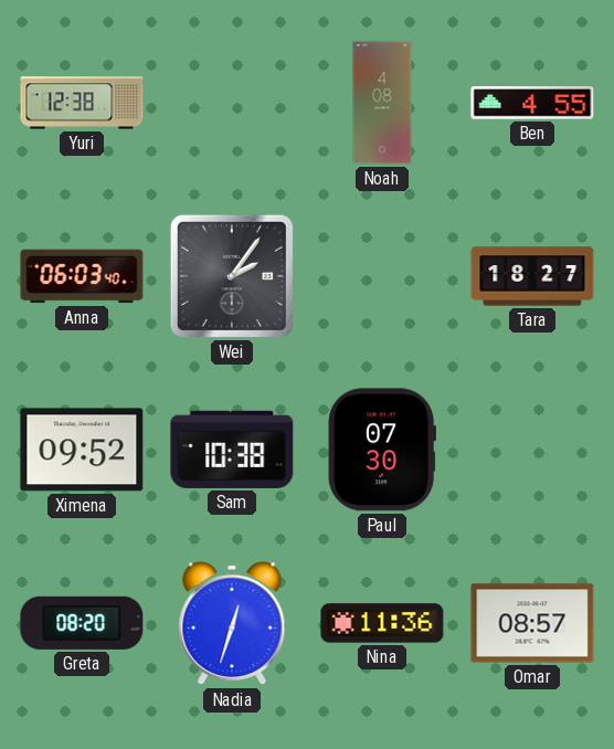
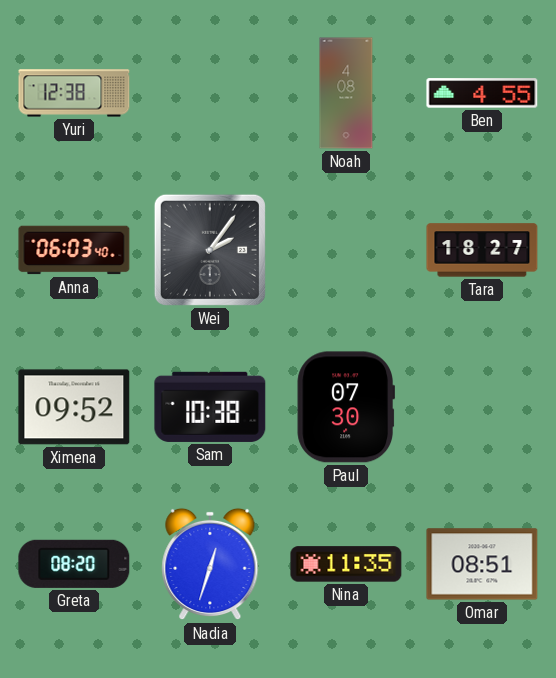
Nina: 11:36 -> 11:35
Omar: 08:57 -> 08:51
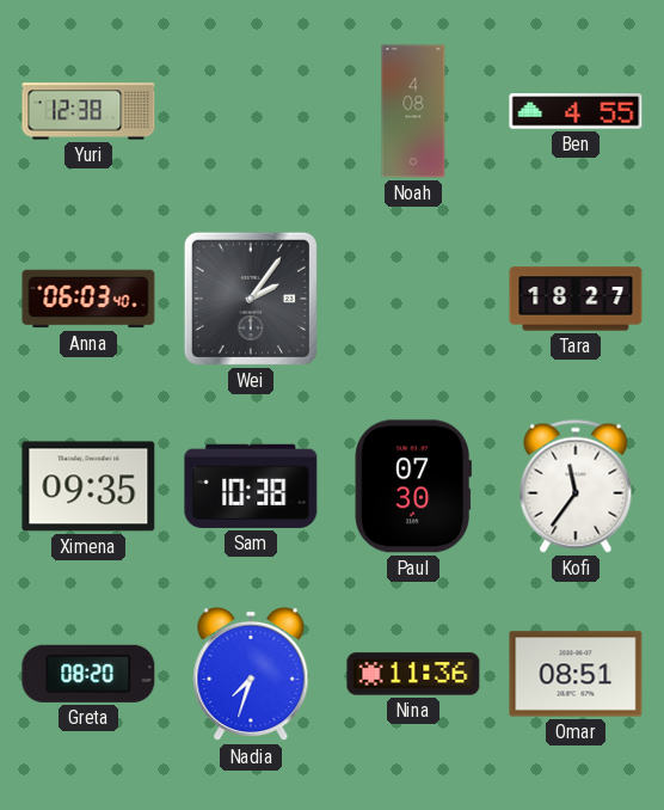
Ximena: 09:52 -> 09:35
Kofi: none -> 11:36
Nadia: 12:33 -> 7:33
Nina: 11:35 -> 11:36
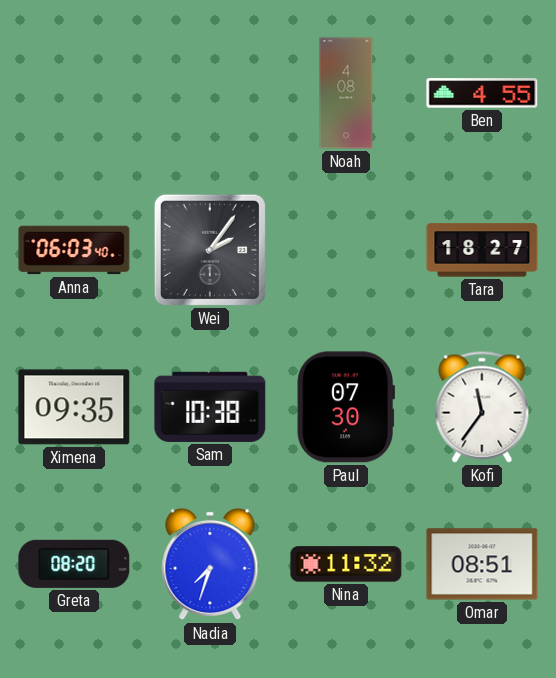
Yuri: 12:38 -> none
Nina: 11:36 -> 11:32
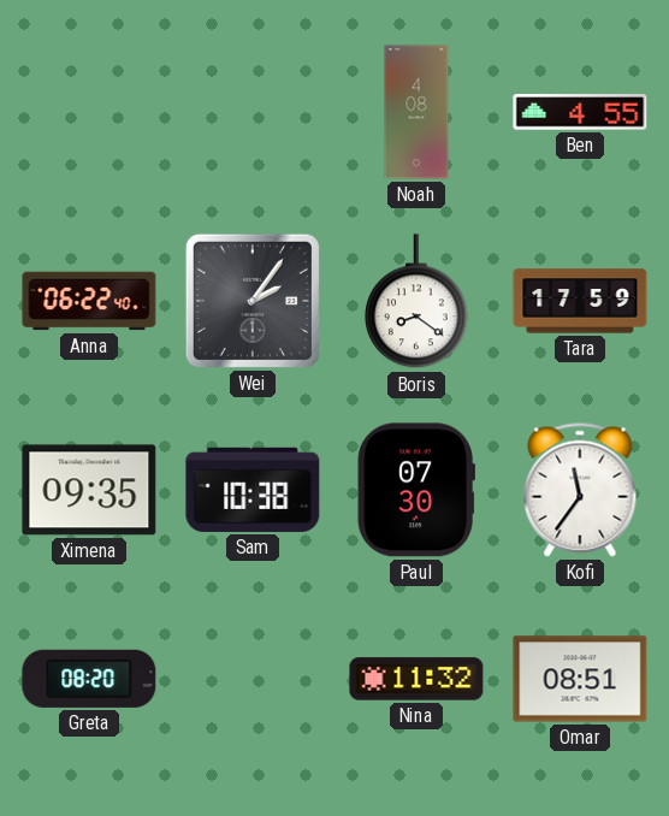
Anna: 06:03 -> 06:22
Boris: none -> 8:21
Tara: 18:27 -> 17:59
Nadia: 7:33 -> none
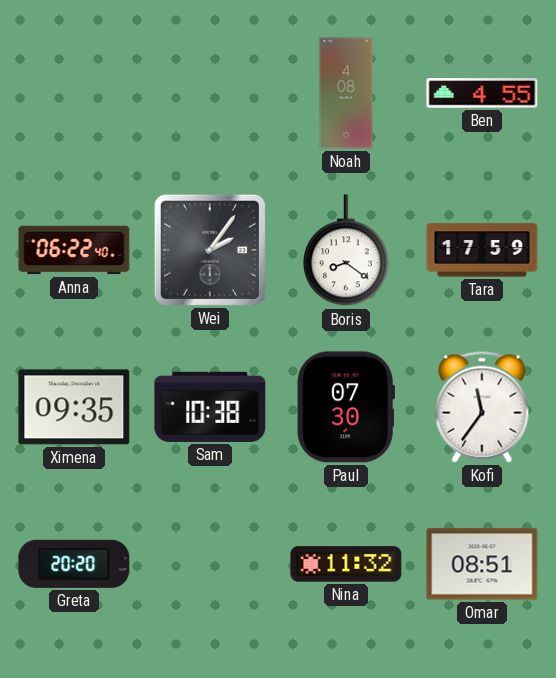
Greta: 08:20 -> 20:20
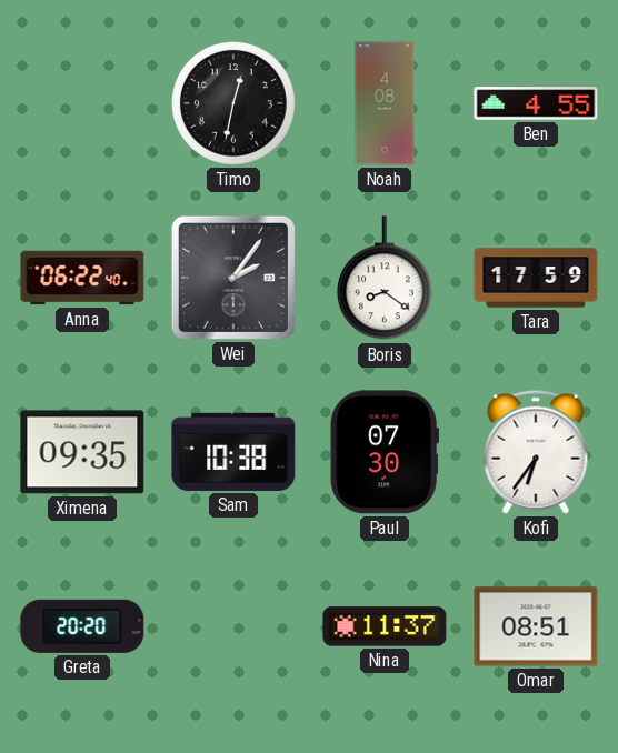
Timo: none -> 12:32
Kofi: 11:36 -> 6:36
Nina: 11:32 -> 11:37
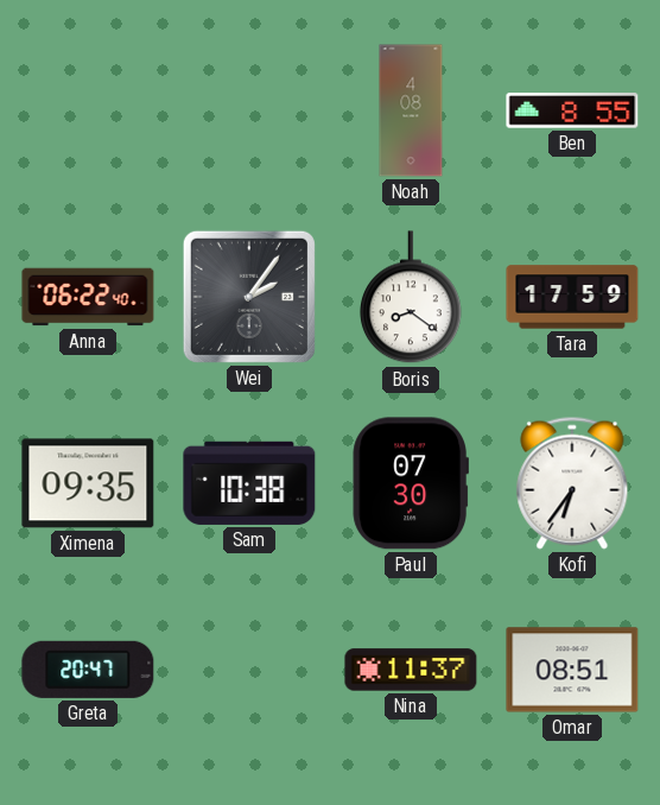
Timo: 12:32 -> none
Ben: 4:55 -> 8:55
Greta: 20:20 -> 20:47
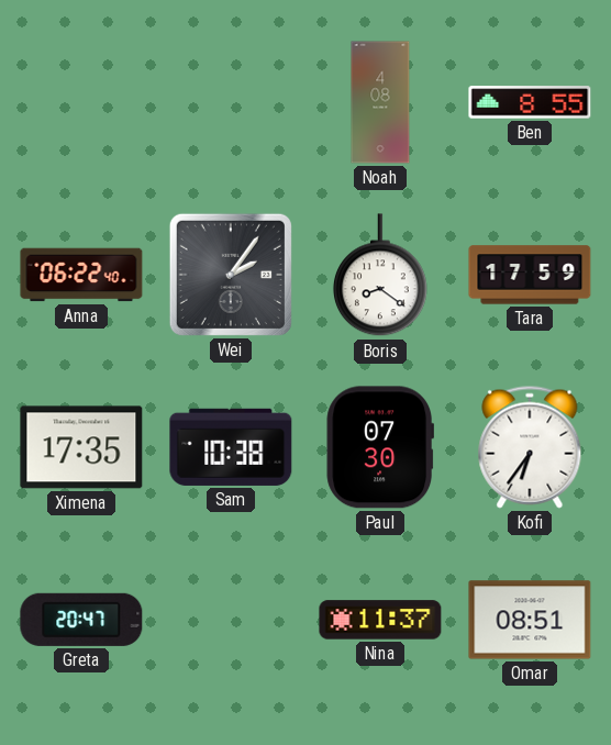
Ximena: 09:35 -> 17:35
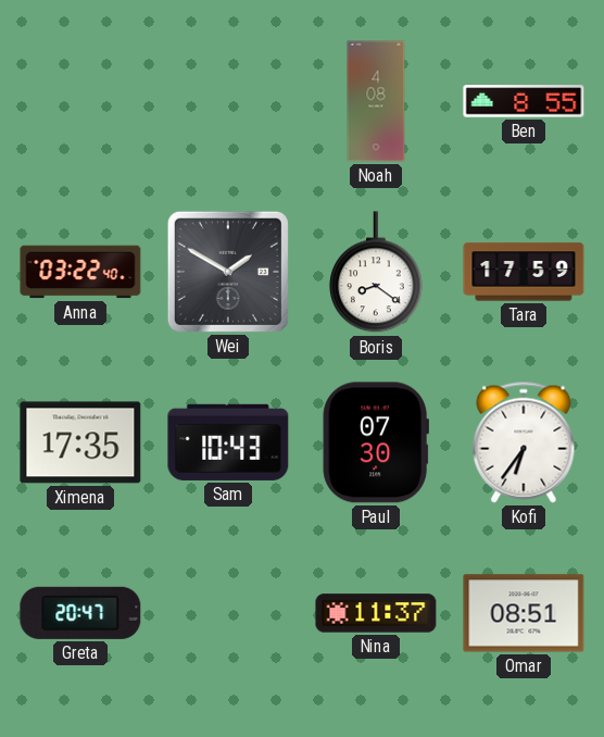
Anna: 06:22 -> 03:22
Wei: 2:06 -> 1:50
Sam: 10:38 -> 10:43
